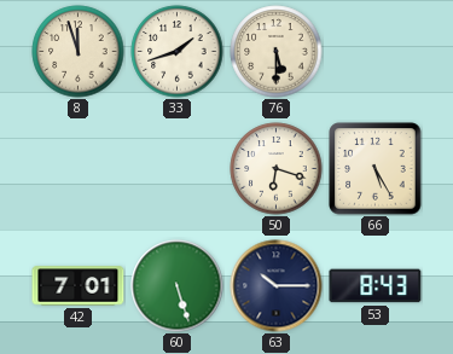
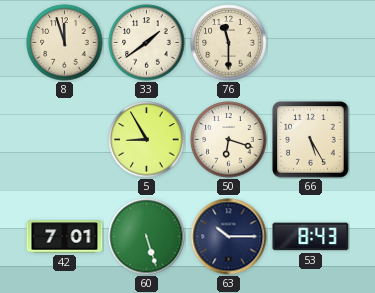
33: 1:42 -> 1:39
76: 5:30 -> 11:30
5: none -> 8:55
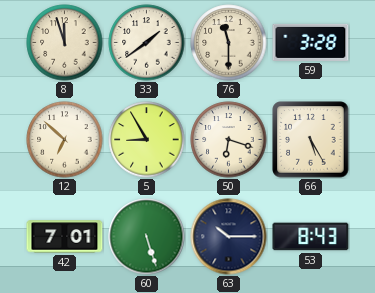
59: none -> 3:28
12: none -> 6:52
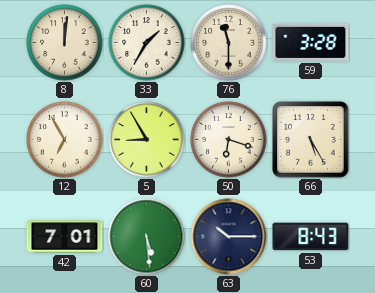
8: 11:57 -> 12:01
33: 1:39 -> 1:35
12: 6:52 -> 6:55
60: 5:27 -> 5:29
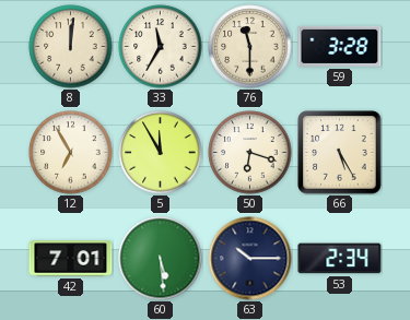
33: 1:35 -> 11:35
5: 8:55 -> 11:55
53: 8:43 -> 2:34
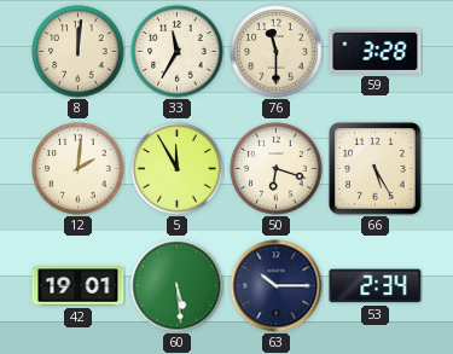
12: 6:55 -> 2:01
42: 7:01 -> 19:01
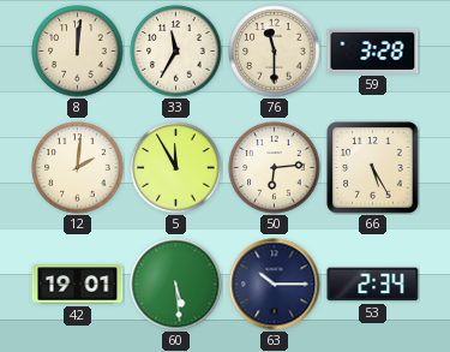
50: 6:18 -> 6:14
